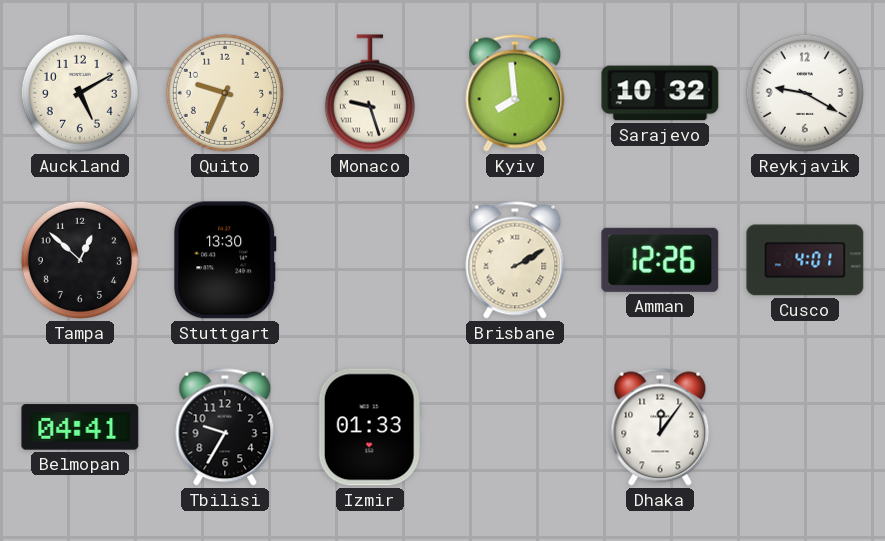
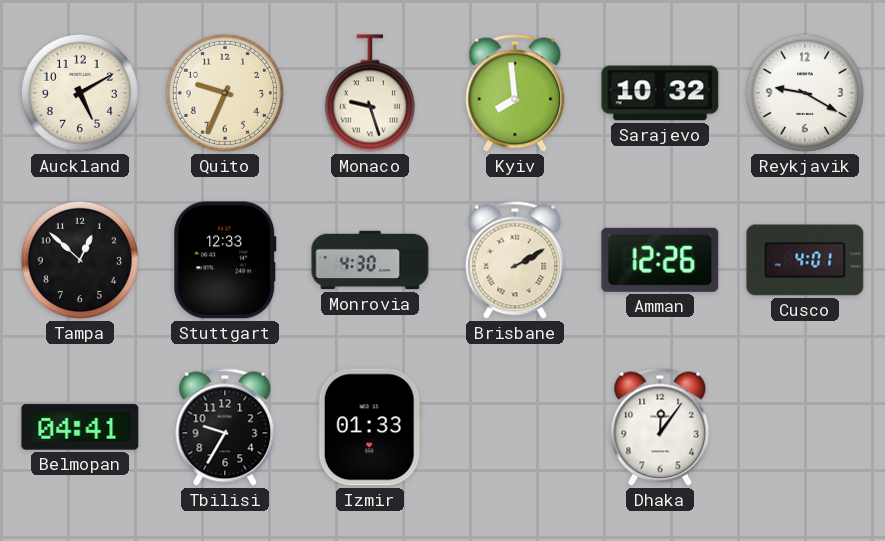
Stuttgart: 13:30 -> 12:33
Monrovia: none -> 4:30
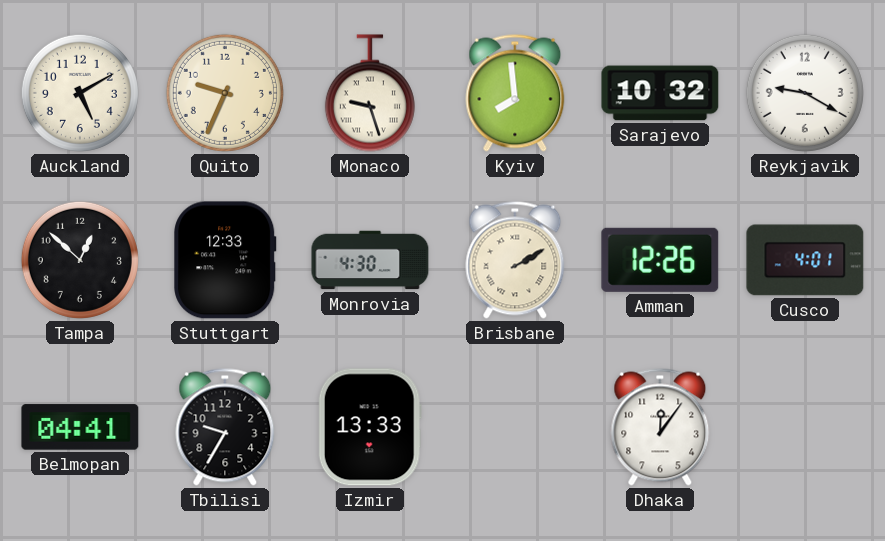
Izmir: 01:33 -> 13:33
